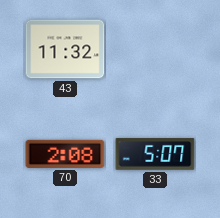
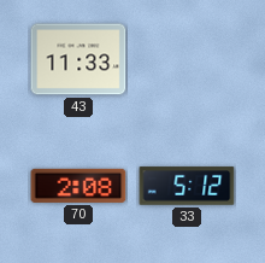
43: 11:32 -> 11:33
33: 5:07 -> 5:12
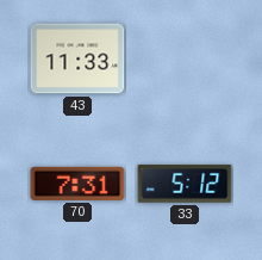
70: 2:08 -> 7:31
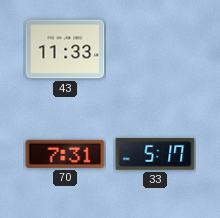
33: 5:12 -> 5:17
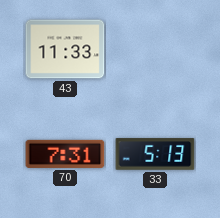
33: 5:17 -> 5:13
